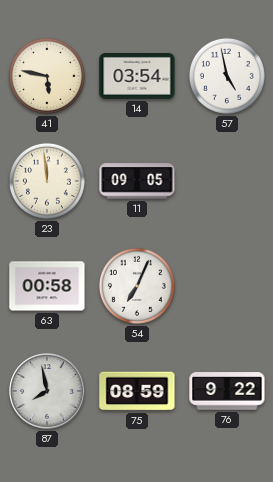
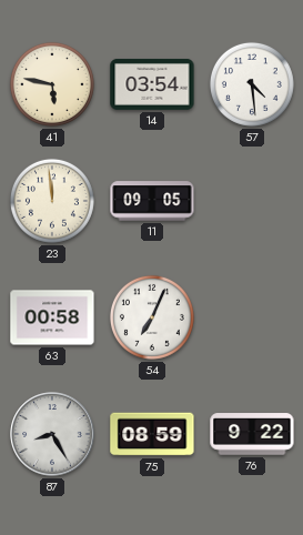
57: 4:58 -> 4:29
87: 7:58 -> 8:25
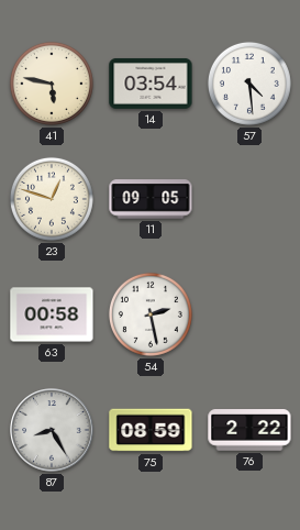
23: 11:59 -> 12:48
54: 7:04 -> 2:28
76: 9:22 -> 2:22
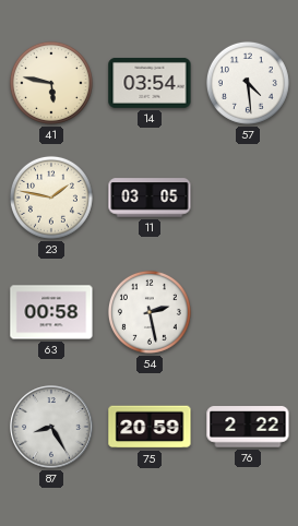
23: 12:48 -> 1:47
11: 09:05 -> 03:05
75: 08:59 -> 20:59
